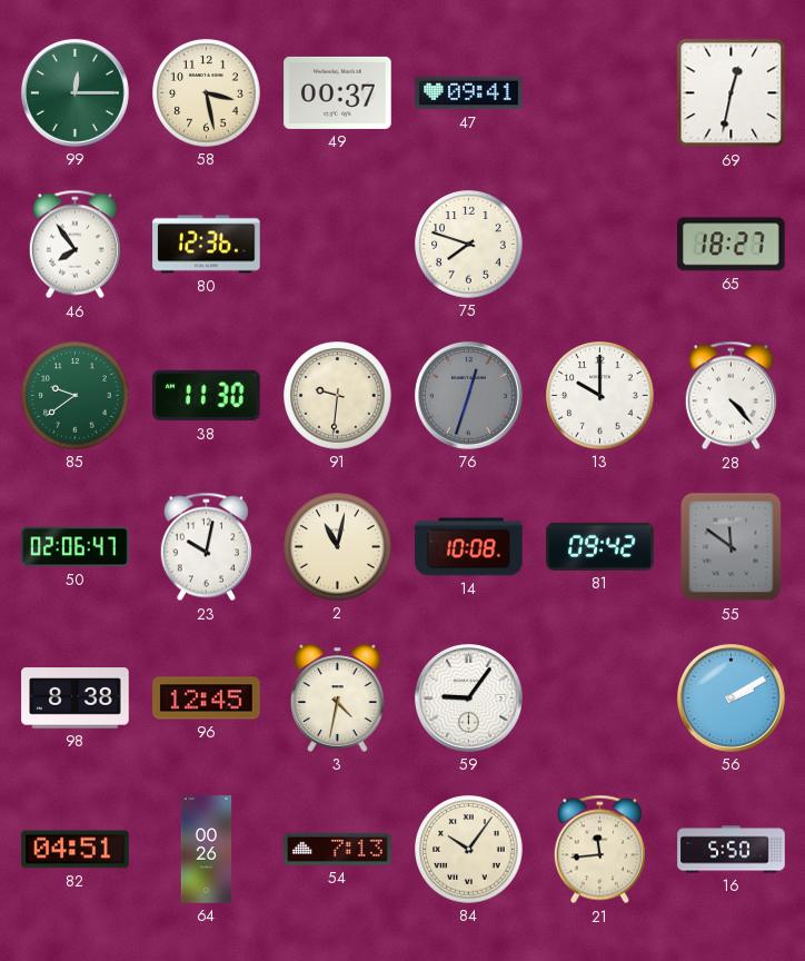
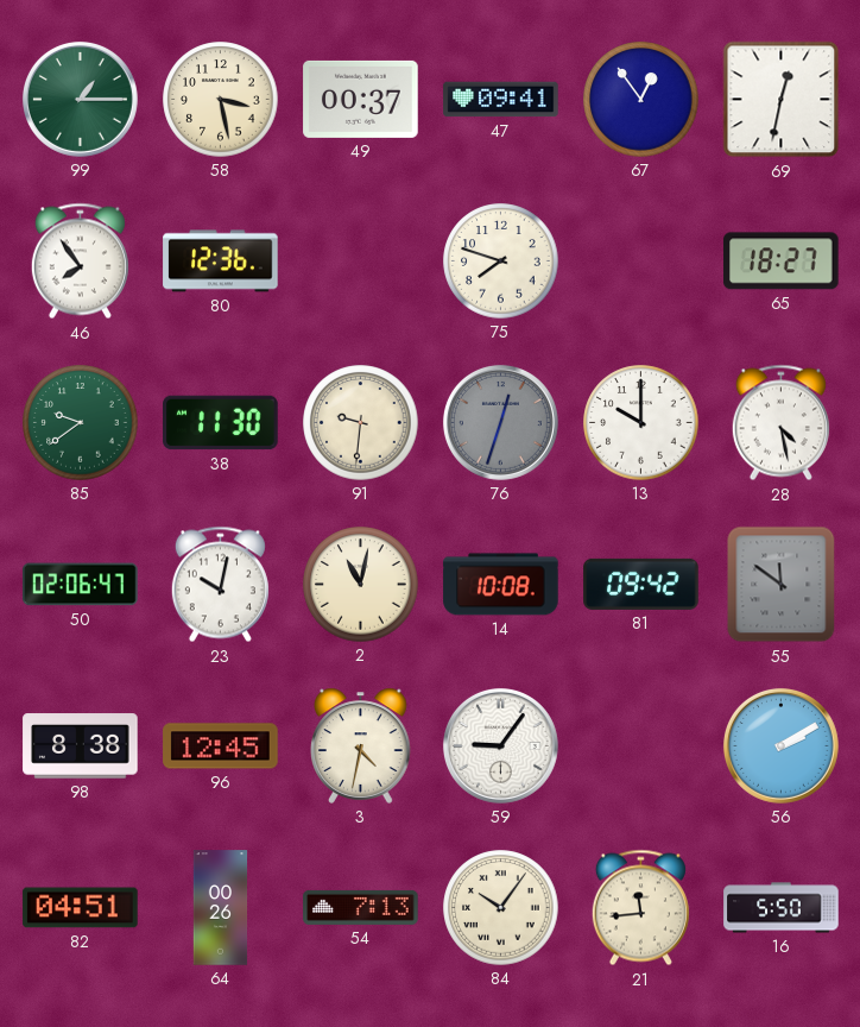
99: 12:15 -> 1:15
67: none -> 12:54
28: 4:23 -> 4:28
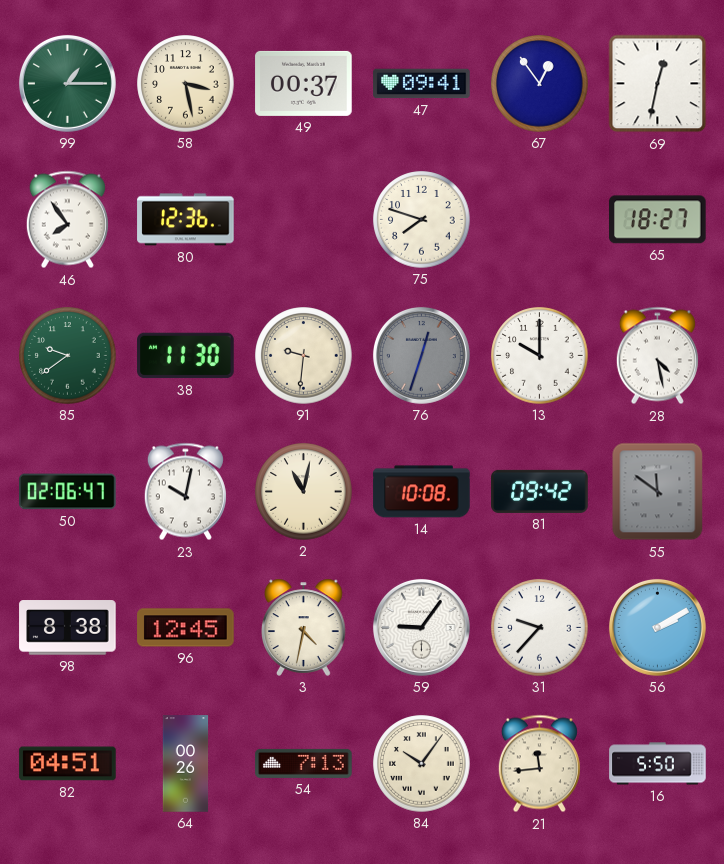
31: none -> 9:37
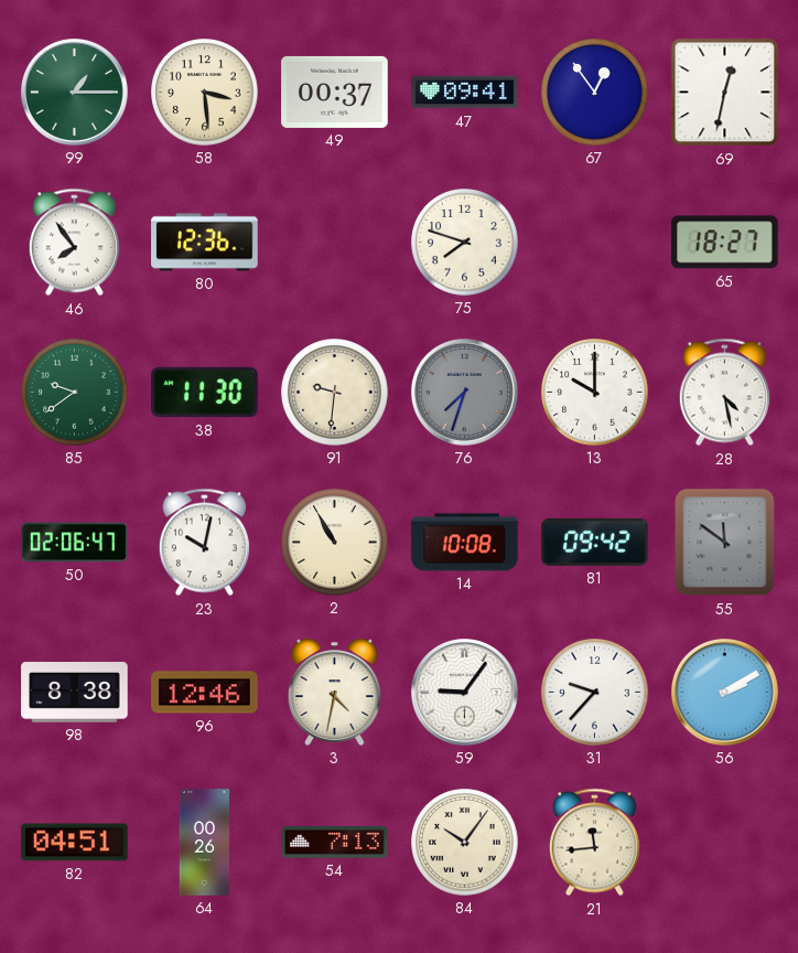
58: 3:28 -> 3:29
76: 12:33 -> 7:33
2: 11:02 -> 10:55
96: 12:45 -> 12:46
16: 5:50 -> none
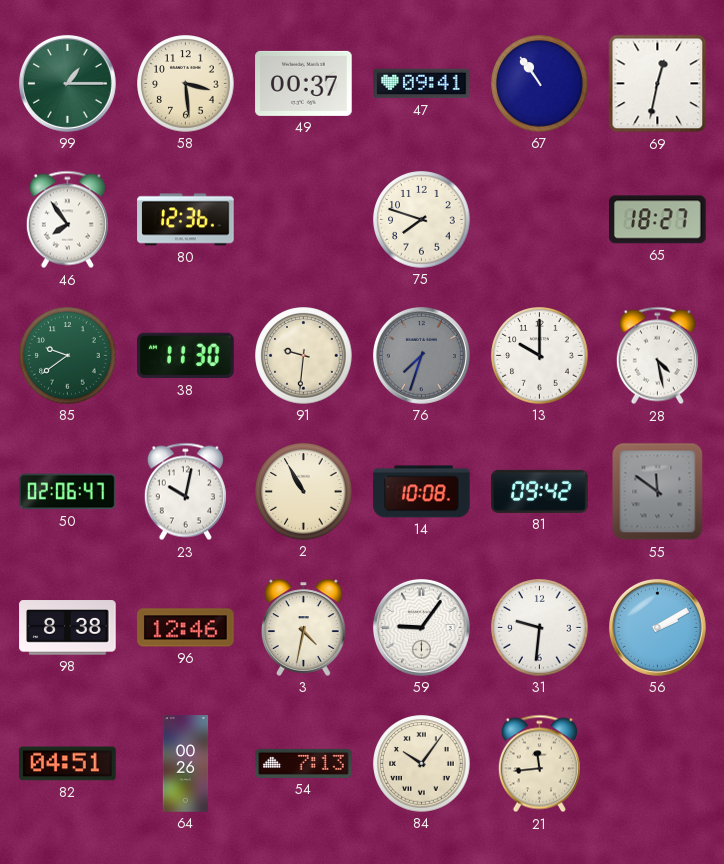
67: 12:54 -> 10:54
31: 9:37 -> 9:31
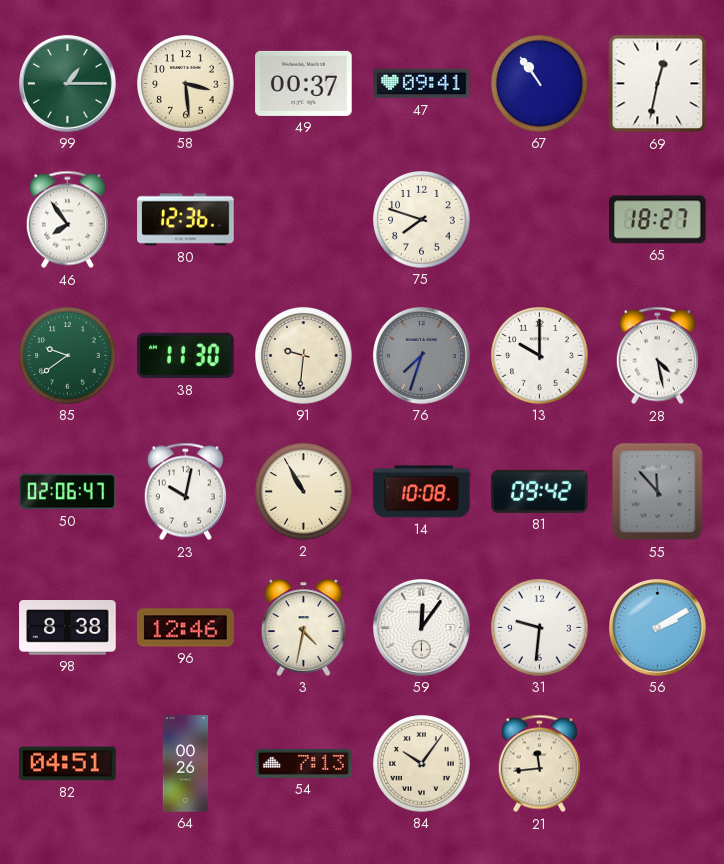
55: 11:51 -> 11:53
59: 9:06 -> 12:06
